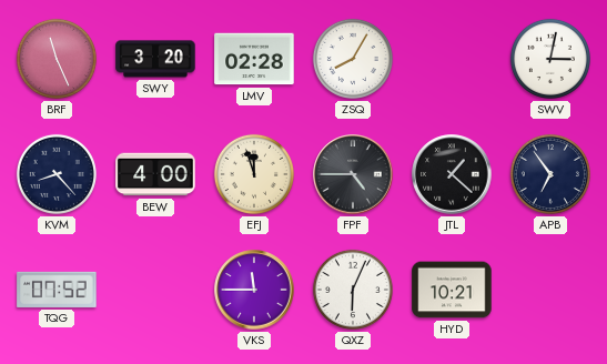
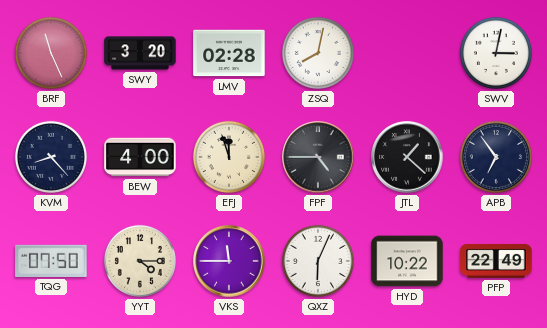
ZSQ: 8:05 -> 8:02
TQG: 07:52 -> 07:50
YYT: none -> 4:15
HYD: 10:21 -> 10:22
PFP: none -> 22:49
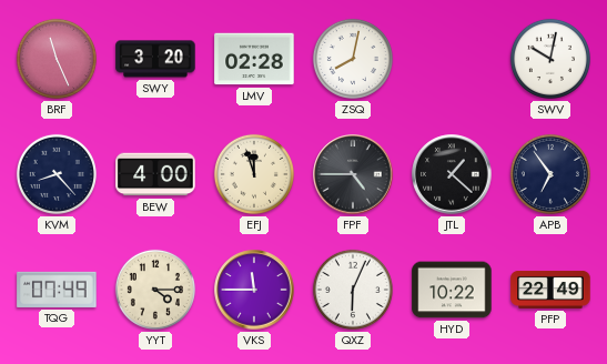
SWV: 3:02 -> 10:02
TQG: 07:50 -> 07:49
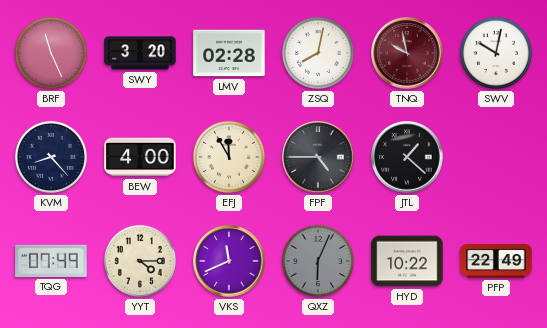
TNQ: none -> 9:58
EFJ: 11:57 -> 11:55
APB: 6:54 -> none
VKS: 11:45 -> 11:41
QXZ dial: white -> grey
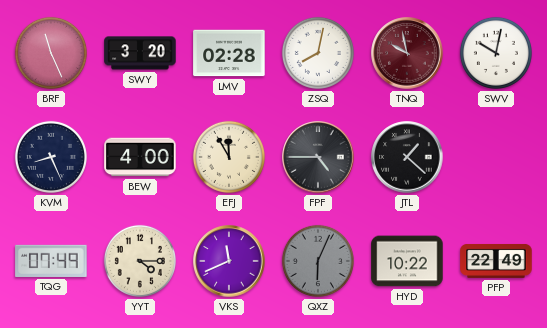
KVM: 8:23 -> 8:26
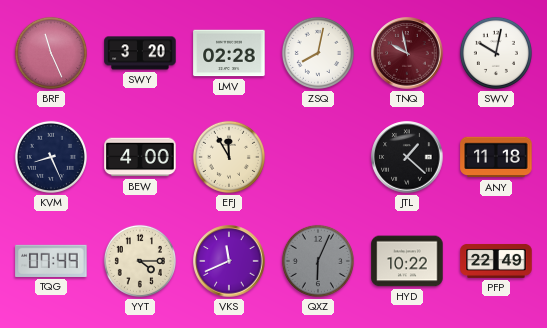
FPF: 4:45 -> none
ANY: none -> 11:18
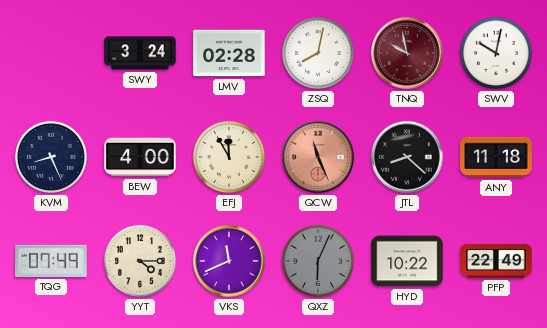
BRF: 11:26 -> none
SWY: 3:20 -> 3:24
QCW: none -> 11:26
JTL: 1:22 -> 8:22
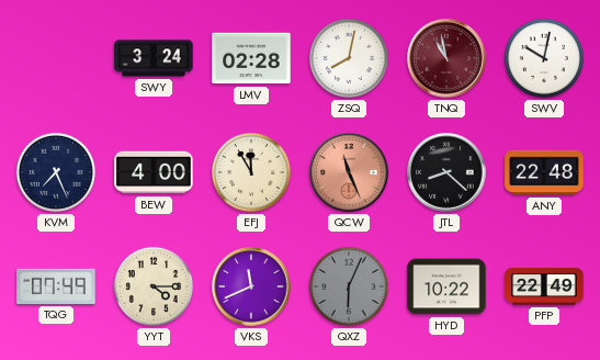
TNQ: 9:58 -> 10:58
KVM: 8:26 -> 7:26
ANY: 11:18 -> 22:48
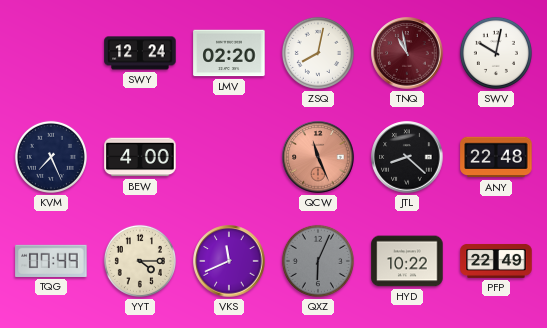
SWY: 3:24 -> 12:24
LMV: 02:28 -> 02:20
EFJ: 11:55 -> none
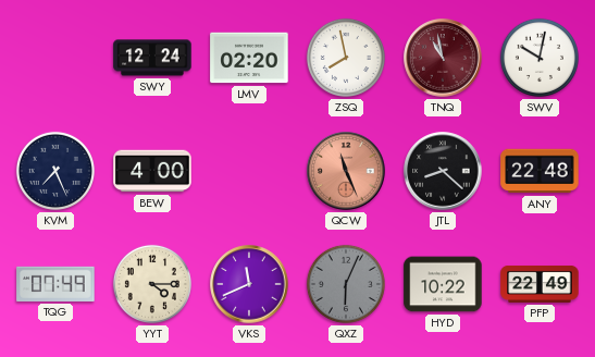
ZSQ: 8:02 -> 7:58
